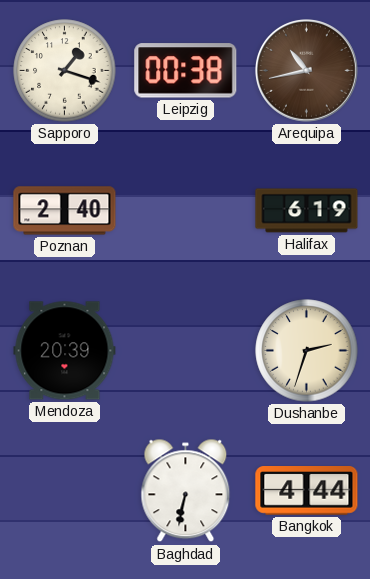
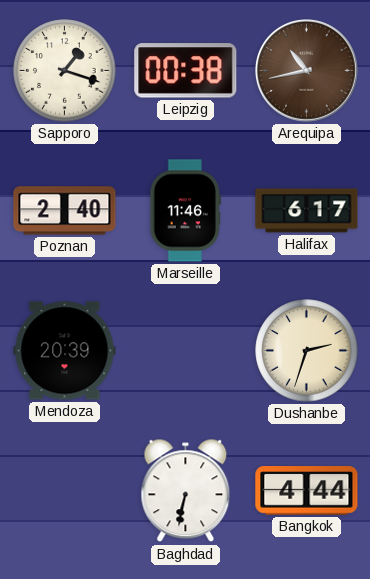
Marseille: none -> 11:46
Halifax: 6:19 -> 6:17
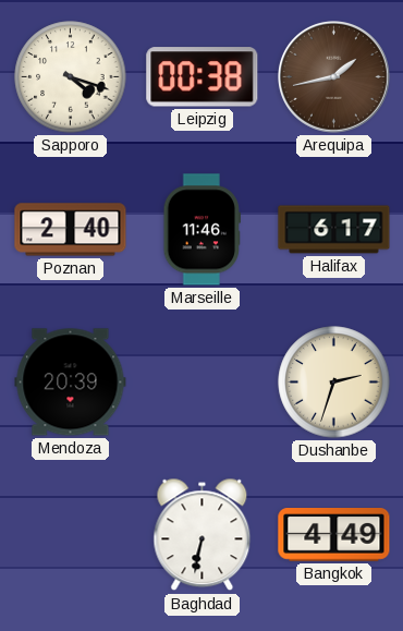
Sapporo: 1:18 -> 4:18
Arequipa: 10:43 -> 1:43
Bangkok: 4:44 -> 4:49
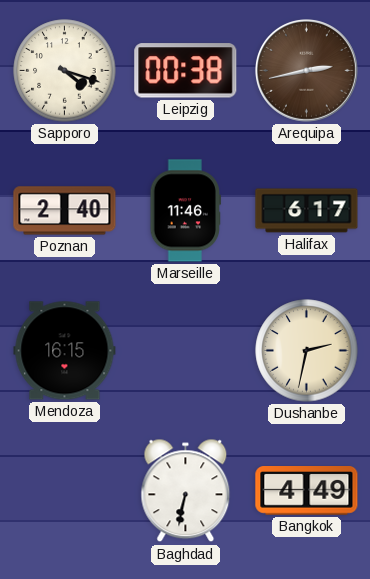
Arequipa: 1:43 -> 2:43
Mendoza: 20:39 -> 16:15
Dushanbe: 2:33 -> 2:32
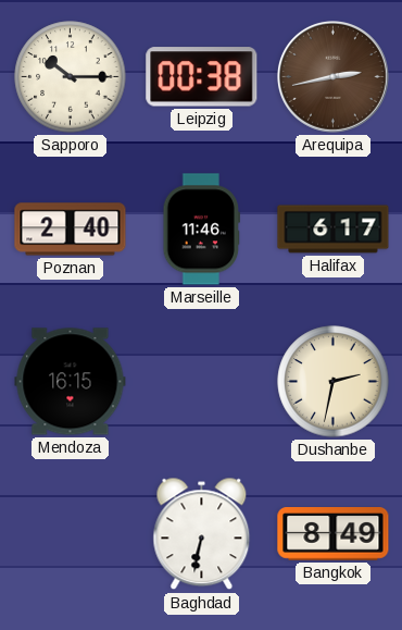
Sapporo: 4:18 -> 10:15
Bangkok: 4:49 -> 8:49
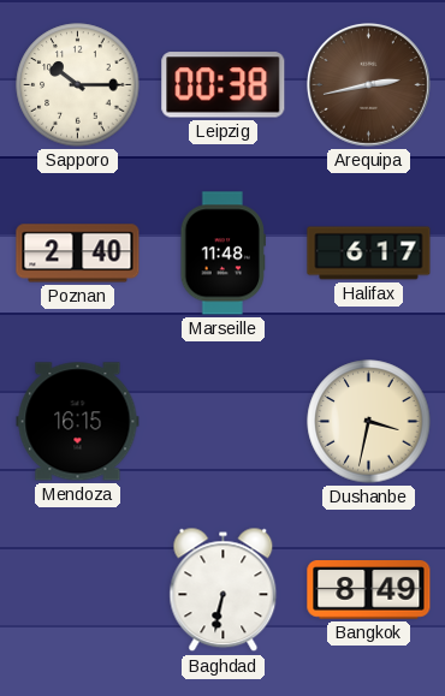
Marseille: 11:46 -> 11:48
Dushanbe: 2:32 -> 3:32
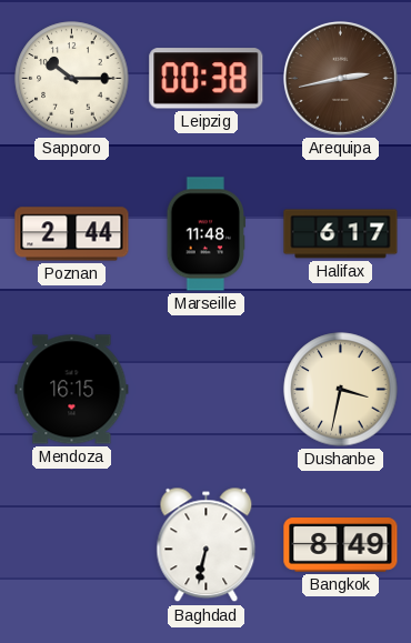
Poznan: 2:40 -> 2:44
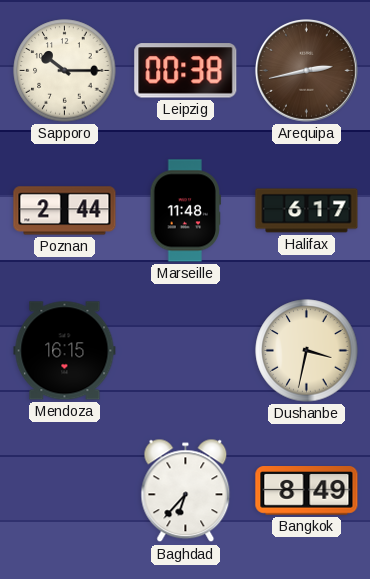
Baghdad: 6:32 -> 6:37
